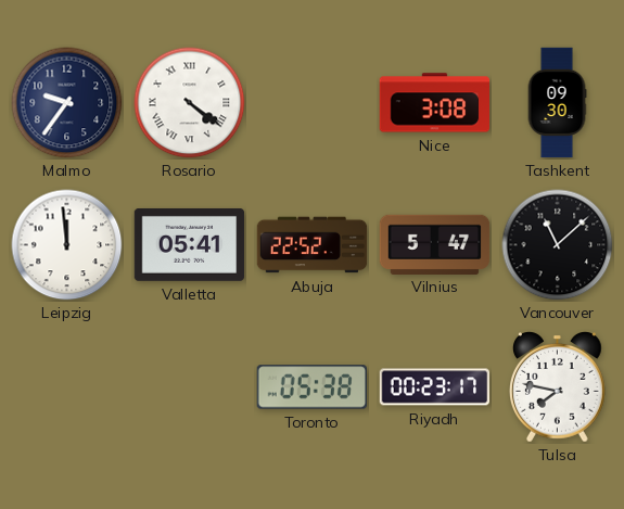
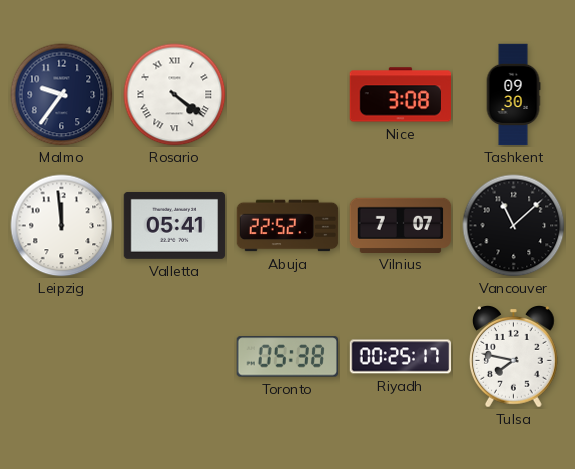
Vilnius: 5:47 -> 7:07
Riyadh: 00:23 -> 00:25
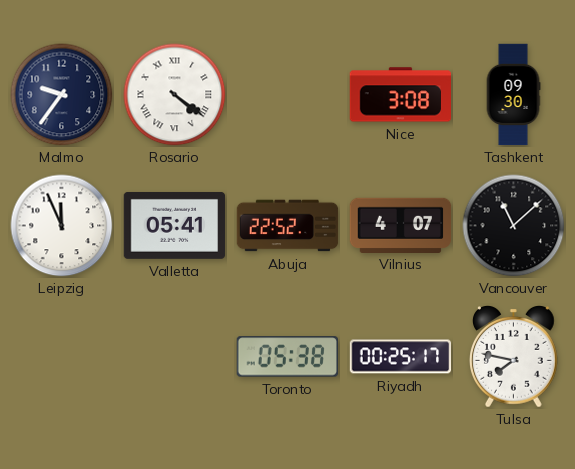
Leipzig: 11:59 -> 11:56
Vilnius: 7:07 -> 4:07
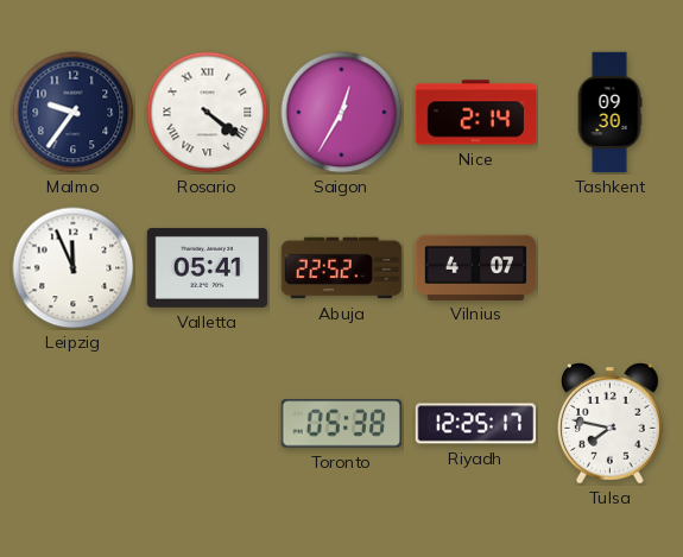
Saigon: none -> 12:35
Nice: 3:08 -> 2:14
Vancouver: 11:08 -> none
Riyadh: 00:25 -> 12:25
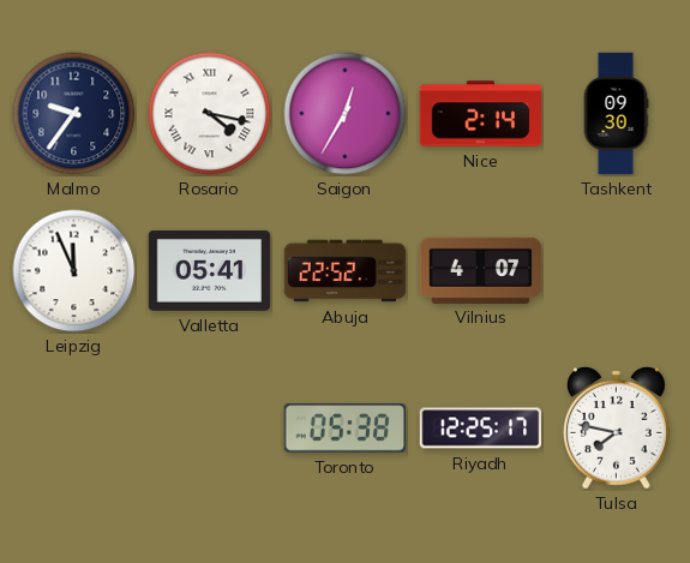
Rosario: 4:21 -> 4:17
